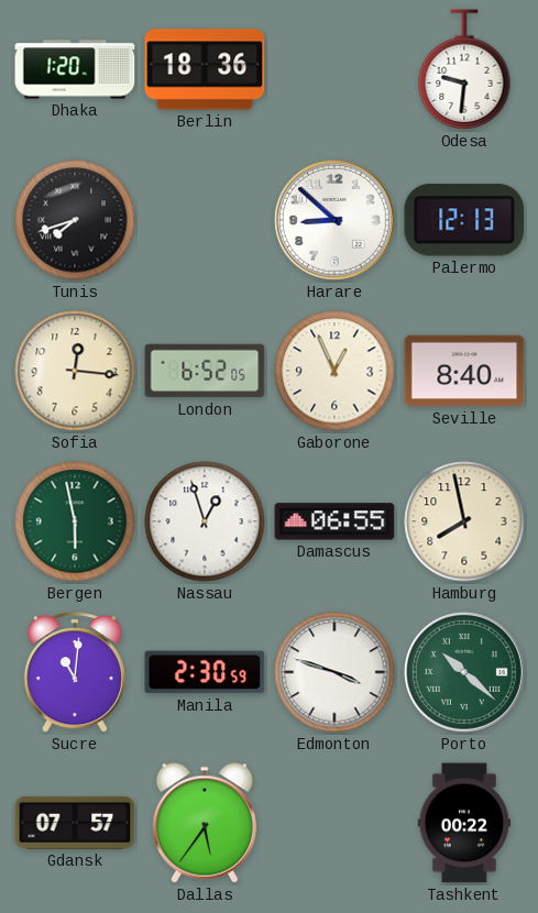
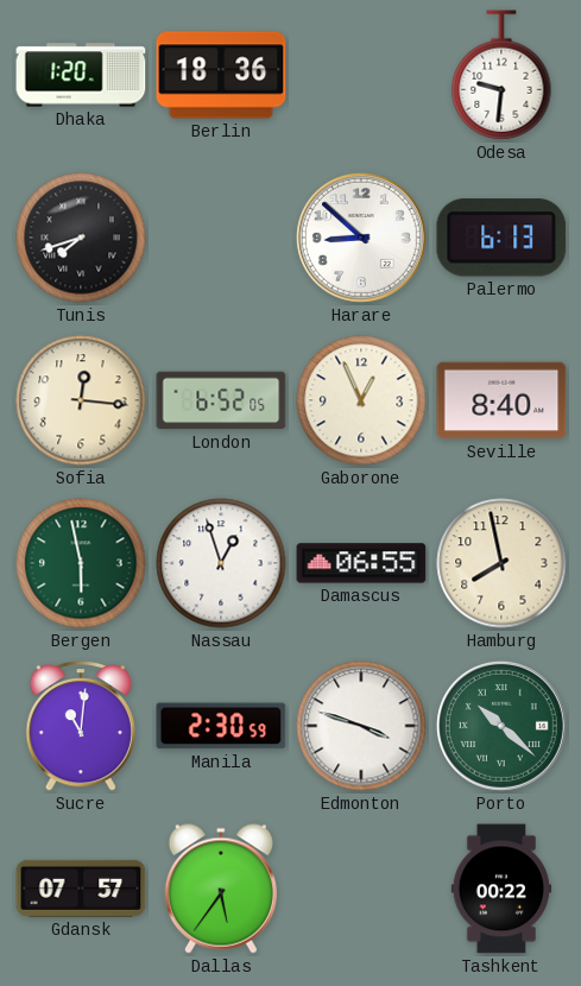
Palermo: 12:13 -> 6:13
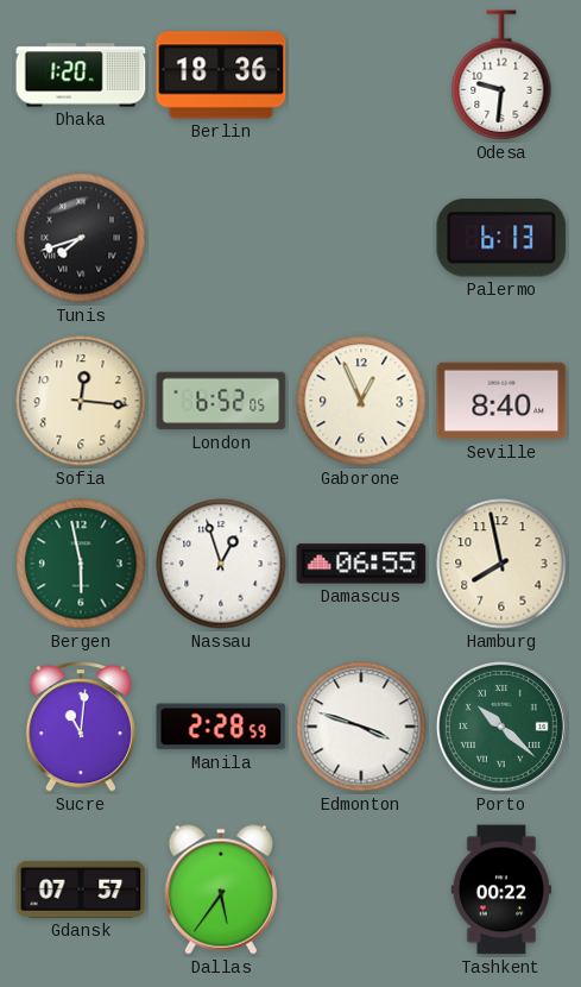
Harare: 8:52 -> none
Manila: 2:30 -> 2:28
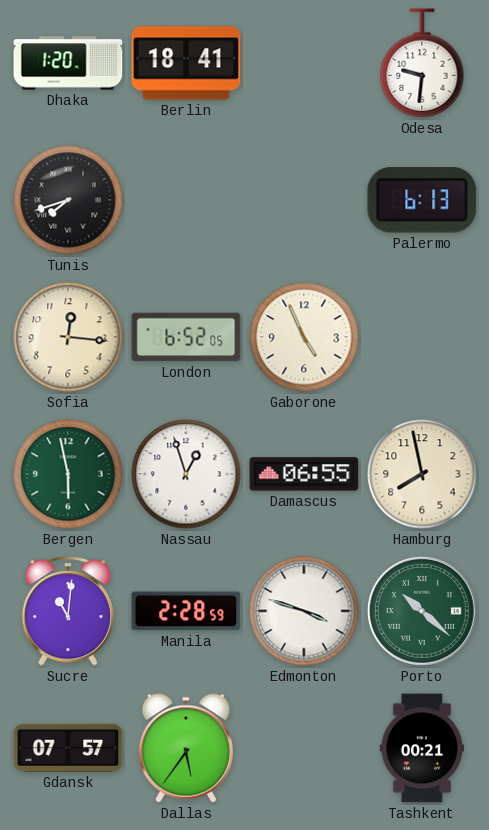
Berlin: 18:36 -> 18:41
Gaborone: 12:56 -> 4:56
Seville: 8:40 -> none
Tashkent: 00:22 -> 00:21
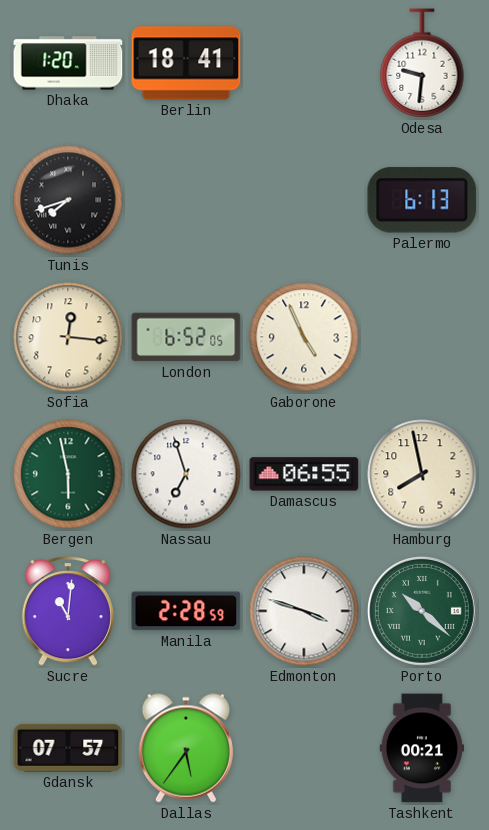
Nassau: 12:57 -> 6:57
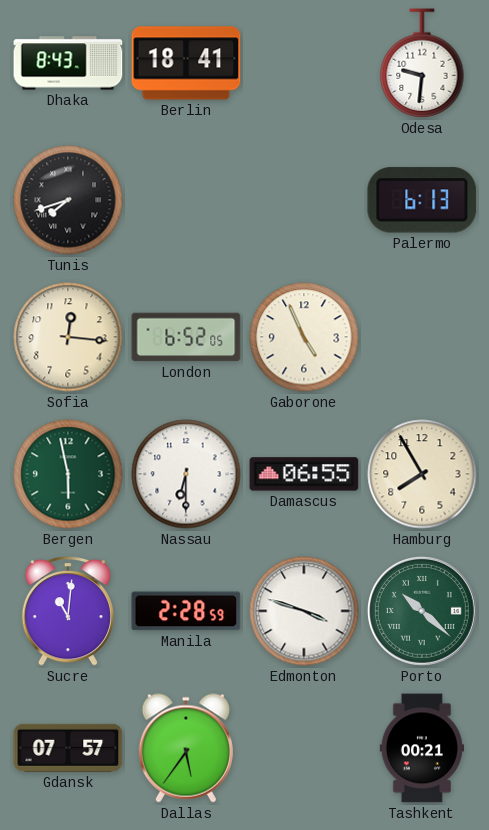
Dhaka: 1:20 -> 8:43
Nassau: 6:57 -> 6:30
Hamburg: 7:58 -> 7:55
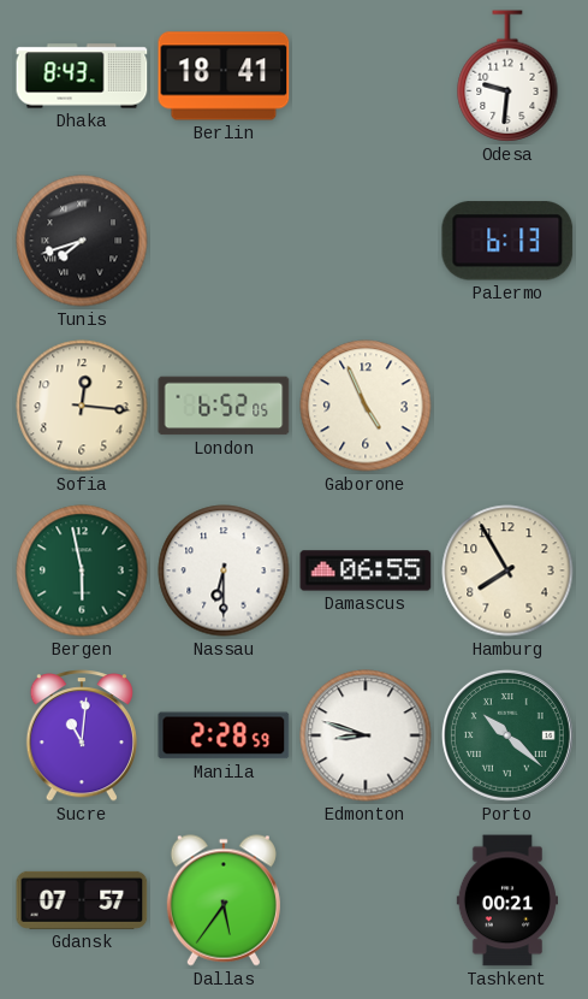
Edmonton: 3:48 -> 8:48
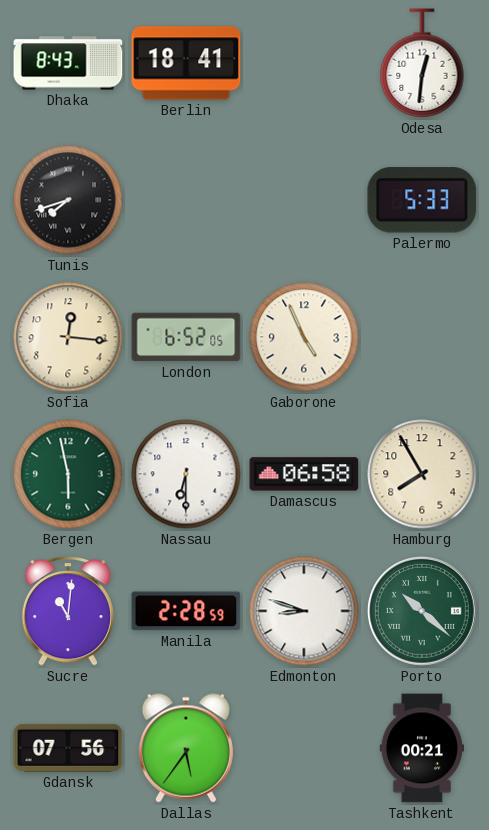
Odesa: 9:31 -> 12:31
Palermo: 6:13 -> 5:33
Damascus: 06:55 -> 06:58
Gdansk: 07:57 -> 07:56
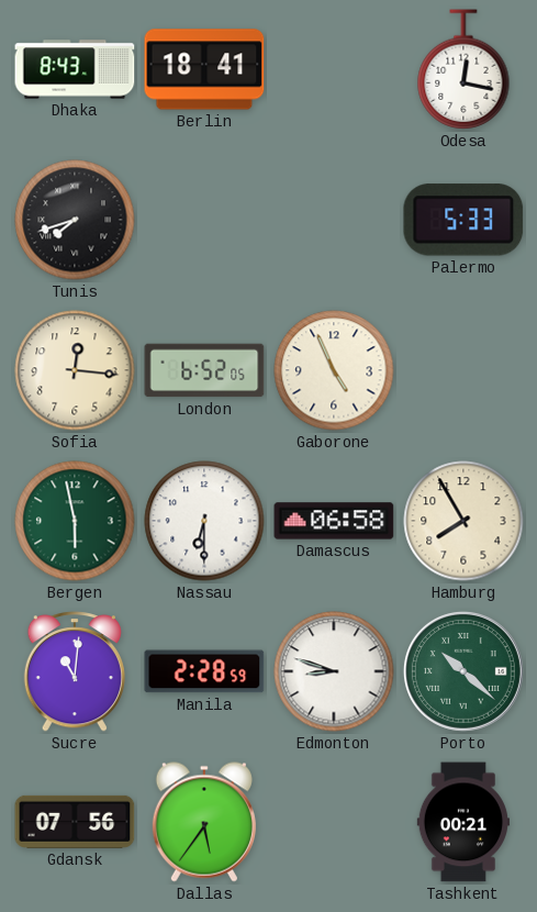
Odesa: 12:31 -> 12:17
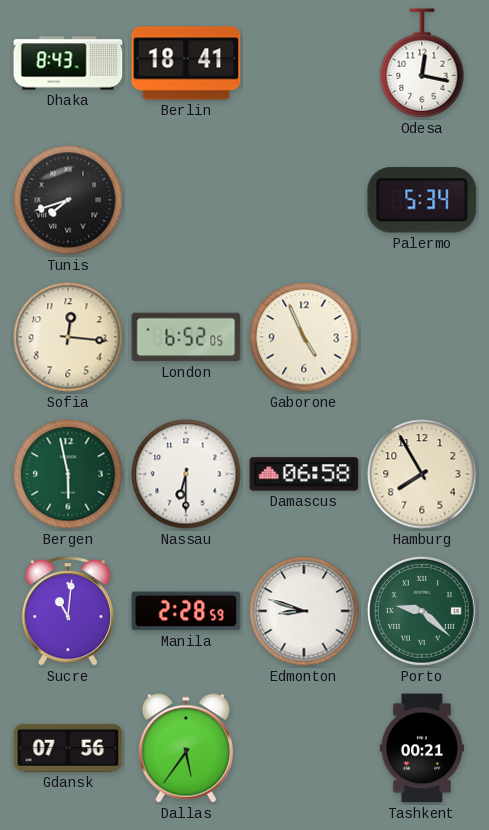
Palermo: 5:33 -> 5:34
Porto: 10:22 -> 9:22
